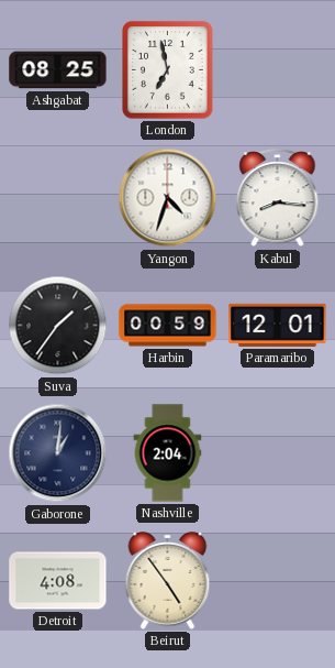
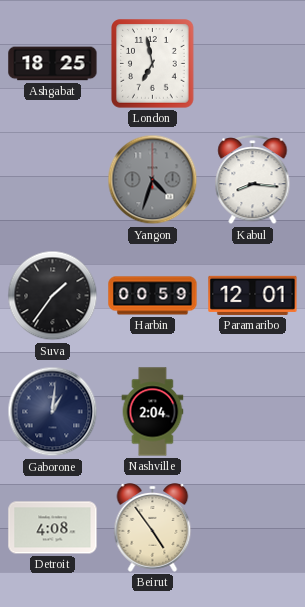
Ashgabat: 08:25 -> 18:25
Yangon dial: white -> grey
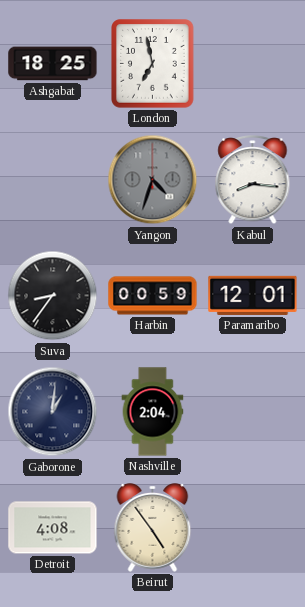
Suva: 1:36 -> 8:36
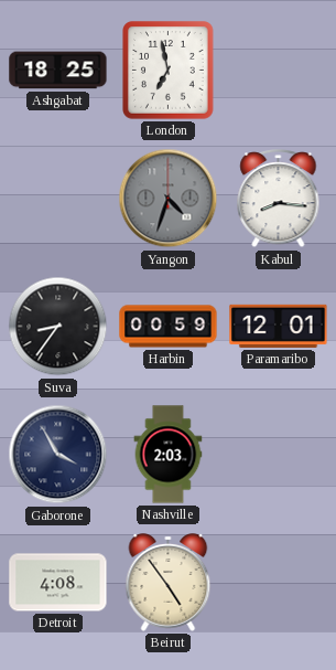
Gaborone: 1:01 -> 3:55
Nashville: 2:04 -> 2:03
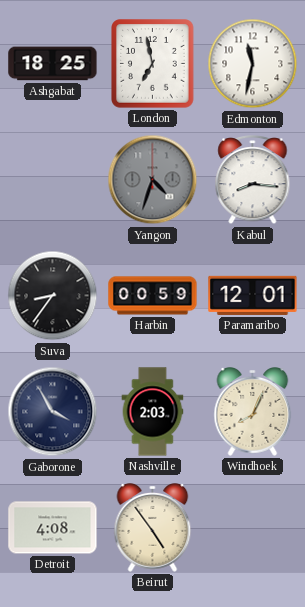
Edmonton: none -> 11:32
Windhoek: none -> 8:04
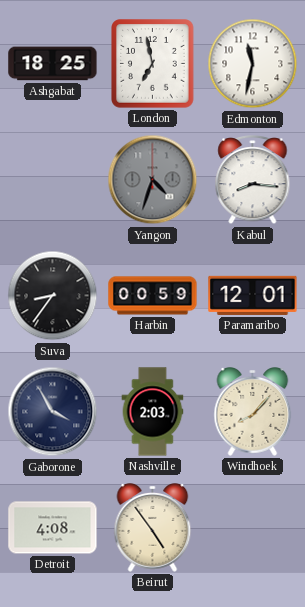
Windhoek: 8:04 -> 8:07
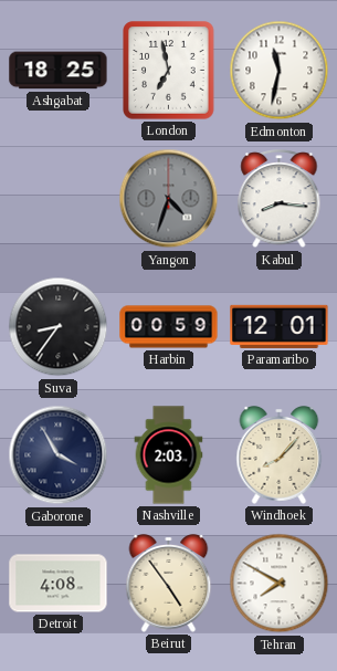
Tehran: none -> 7:50
